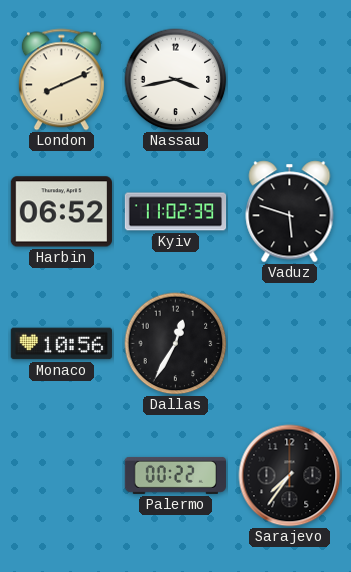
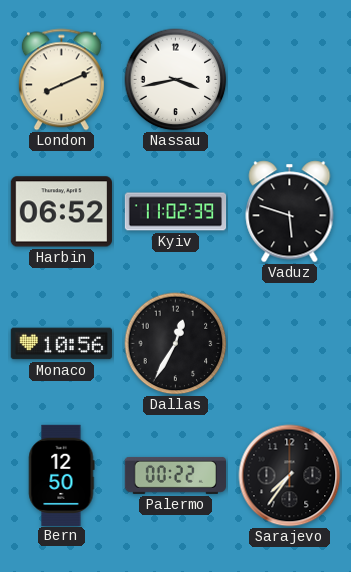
Bern: none -> 12:50
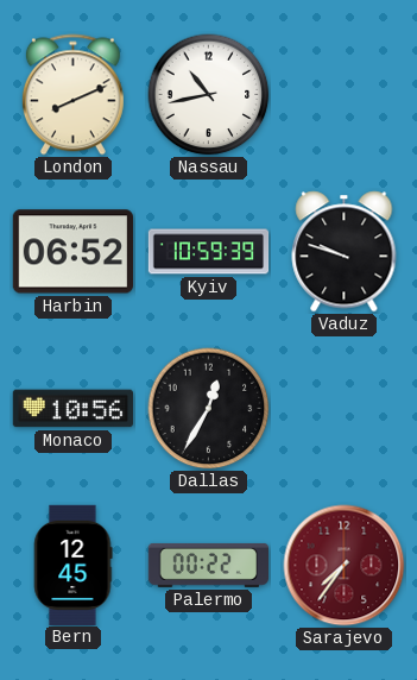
Nassau: 3:43 -> 10:43
Kyiv: 11:02 -> 10:59
Vaduz: 5:48 -> 9:48
Bern: 12:50 -> 12:45
Sarajevo dial: black -> burgundy
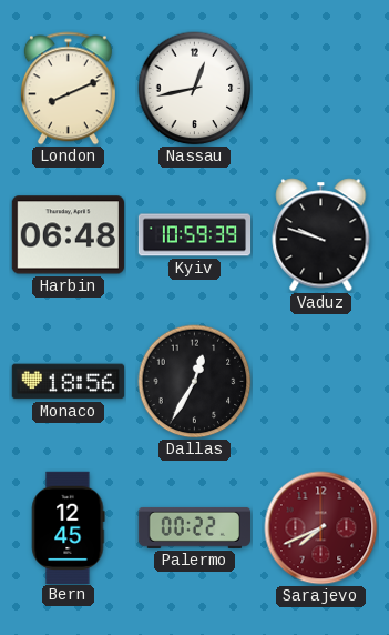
Nassau: 10:43 -> 12:43
Harbin: 06:52 -> 06:48
Monaco: 10:56 -> 18:56
Sarajevo: 7:36 -> 7:41
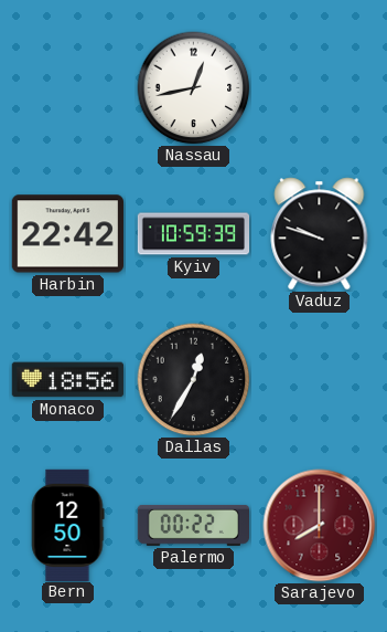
London: 8:11 -> none
Harbin: 06:48 -> 22:42
Bern: 12:45 -> 12:50
Sarajevo: 7:41 -> 8:00
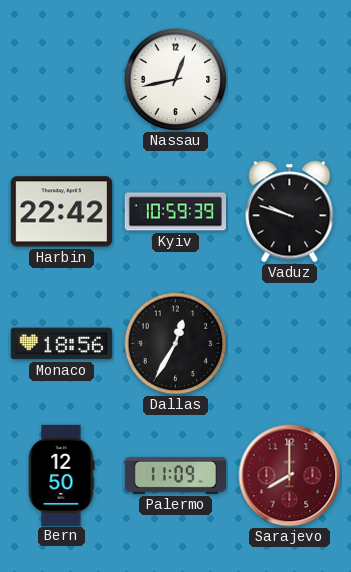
Palermo: 00:22 -> 11:09
